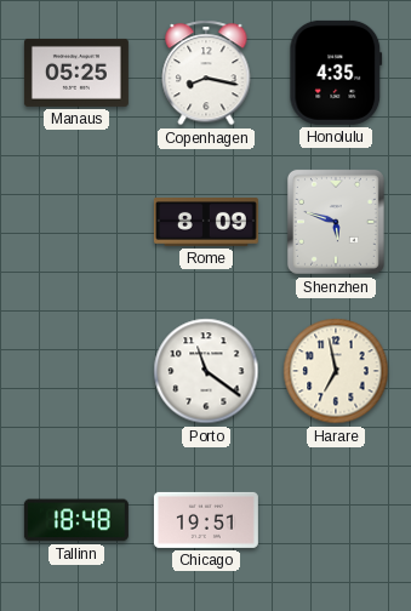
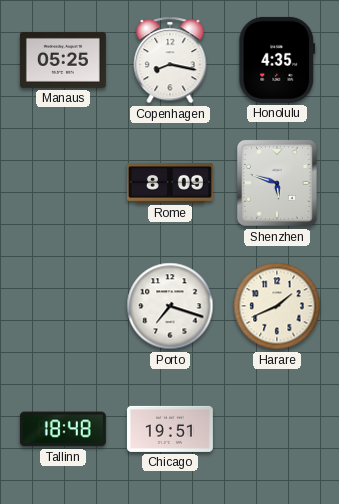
Porto: 11:21 -> 7:18
Harare: 6:58 -> 1:41
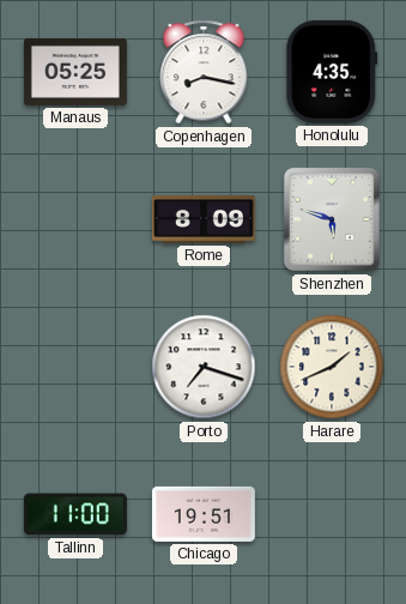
Tallinn: 18:48 -> 11:00
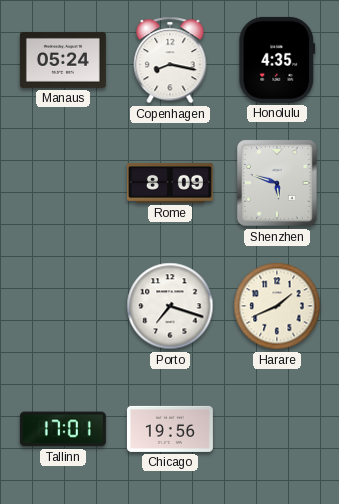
Manaus: 05:25 -> 05:24
Tallinn: 11:00 -> 17:01
Chicago: 19:51 -> 19:56
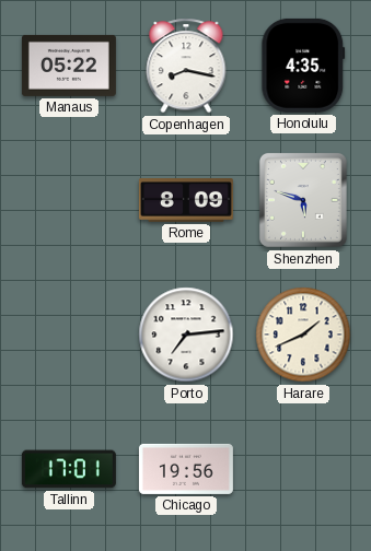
Manaus: 05:24 -> 05:22
Porto: 7:18 -> 7:14
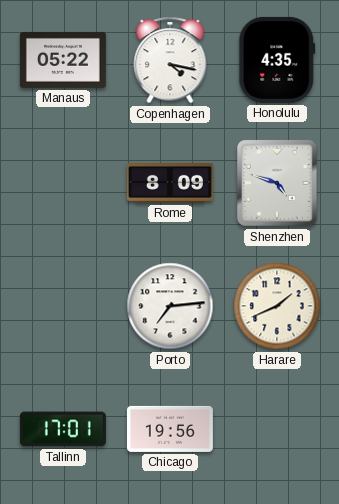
Copenhagen: 8:17 -> 4:17
Shenzhen: 5:48 -> 4:48
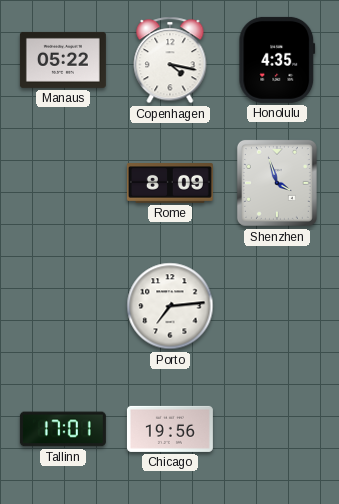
Shenzhen: 4:48 -> 3:57
Harare: 1:41 -> none
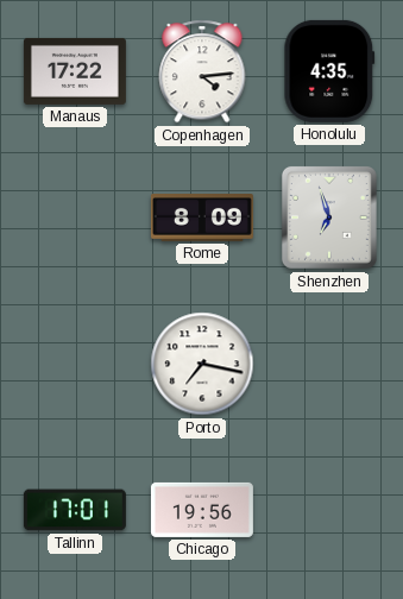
Manaus: 05:22 -> 17:22
Copenhagen: 4:17 -> 4:14
Shenzhen: 3:57 -> 6:57
Porto: 7:14 -> 7:17
